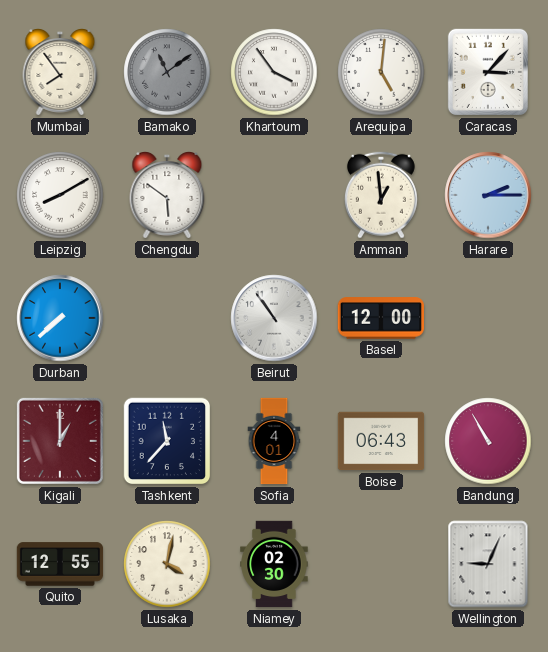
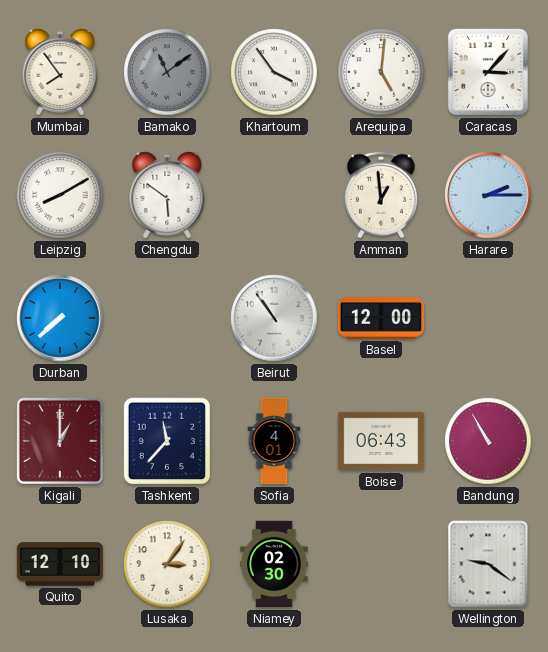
Quito: 12:55 -> 12:10
Lusaka: 4:02 -> 3:06
Wellington: 9:04 -> 9:21
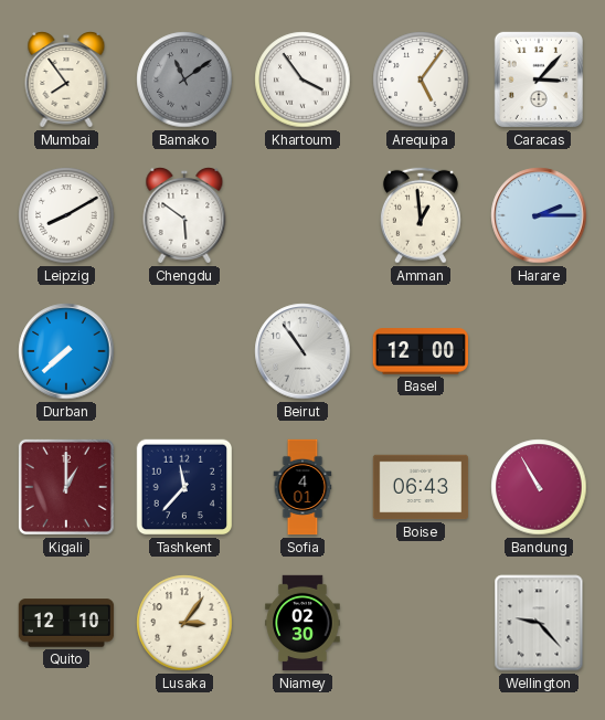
Arequipa: 5:01 -> 5:06
Wellington: 9:21 -> 9:23
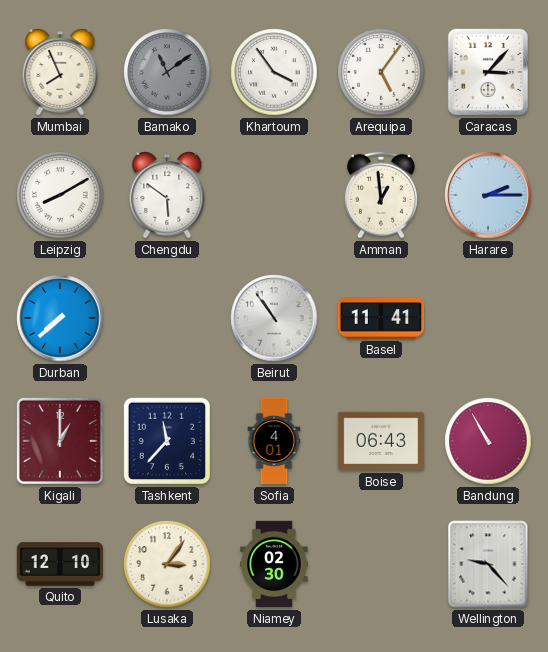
Mumbai: 7:54 -> 7:56
Basel: 12:00 -> 11:41
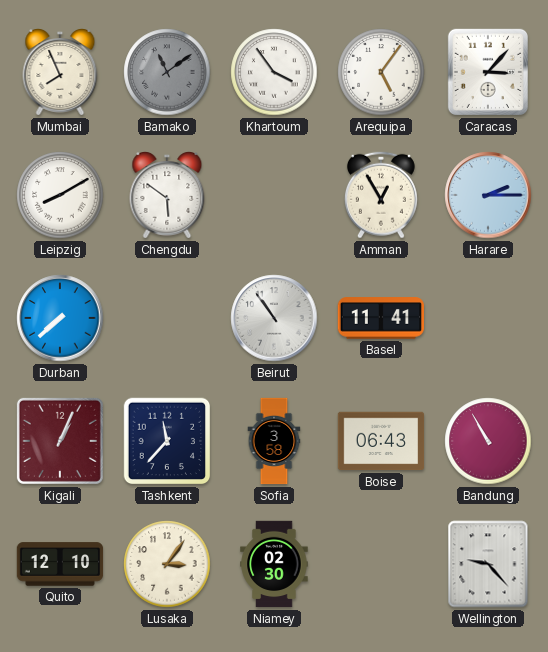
Amman: 12:59 -> 12:55
Kigali: 1:00 -> 1:04
Sofia: 4:01 -> 3:58
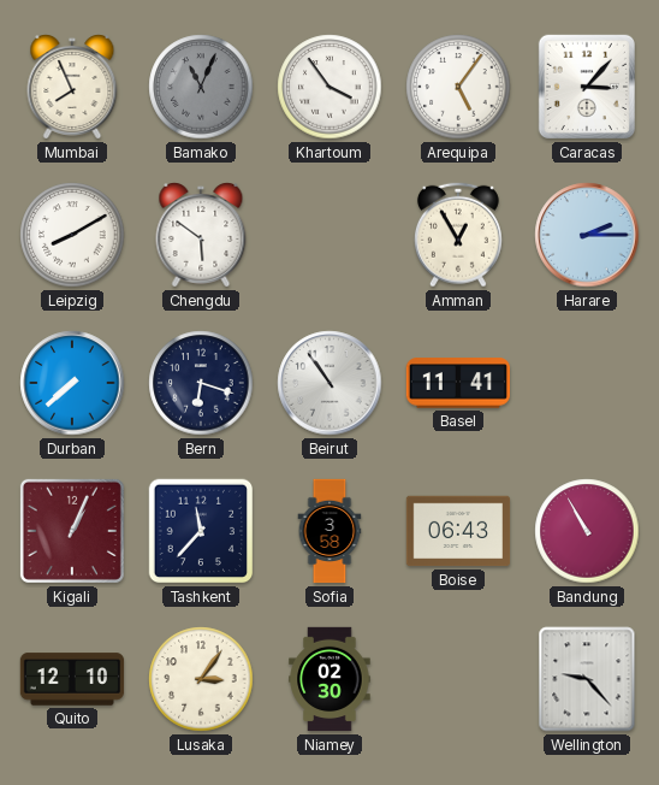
Bamako: 11:09 -> 11:04
Bern: none -> 6:18
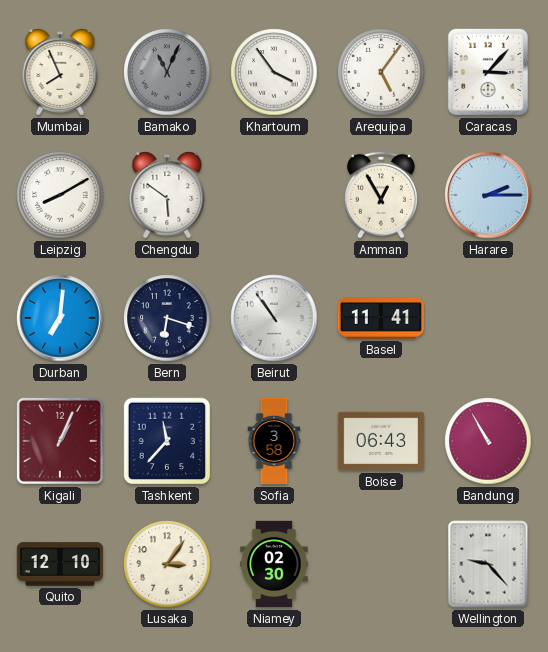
Durban: 7:38 -> 7:01
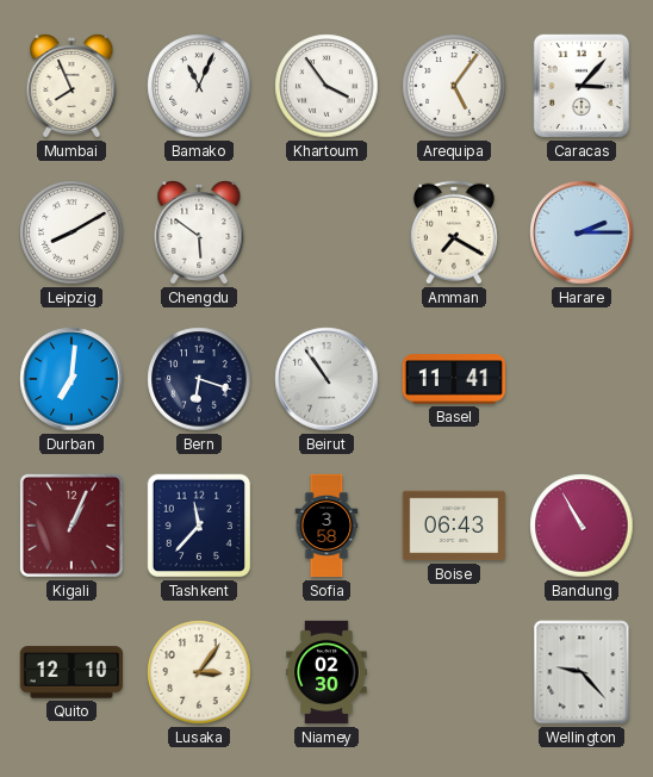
Bamako dial: grey -> white
Amman: 12:55 -> 7:20
